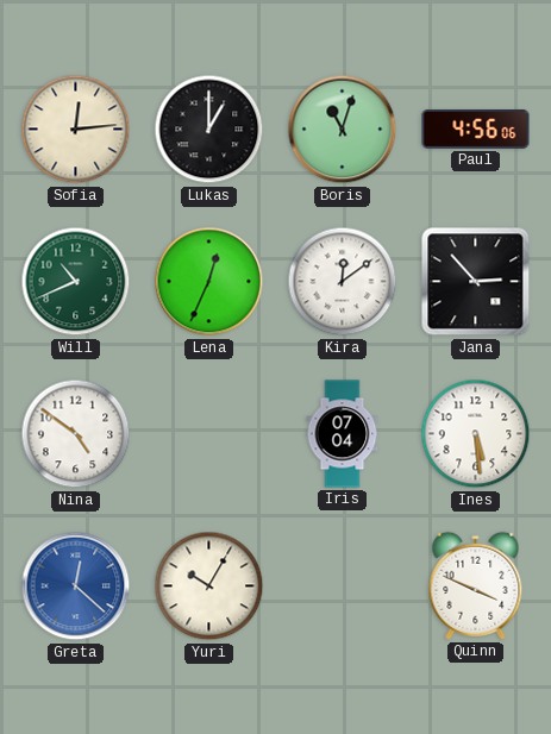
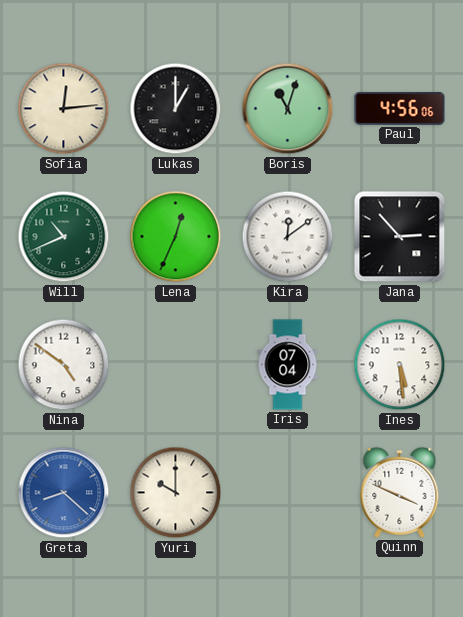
Greta: 12:22 -> 8:22
Yuri: 10:05 -> 10:00
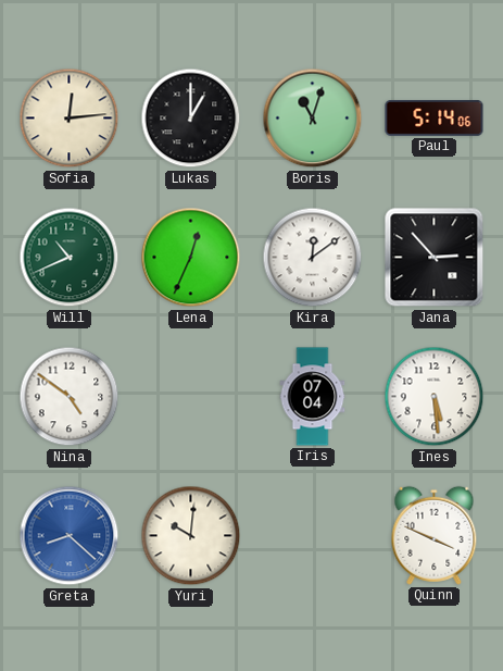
Paul: 4:56 -> 5:14
Yuri: 10:00 -> 10:01
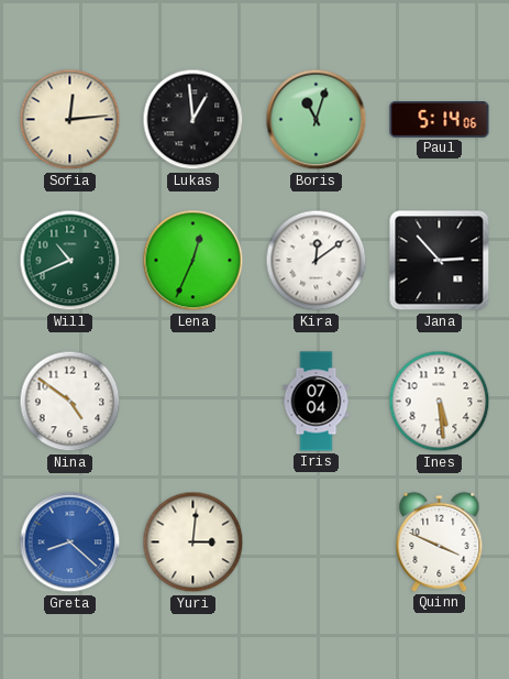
Lukas: 1:00 -> 12:59
Yuri: 10:01 -> 3:01
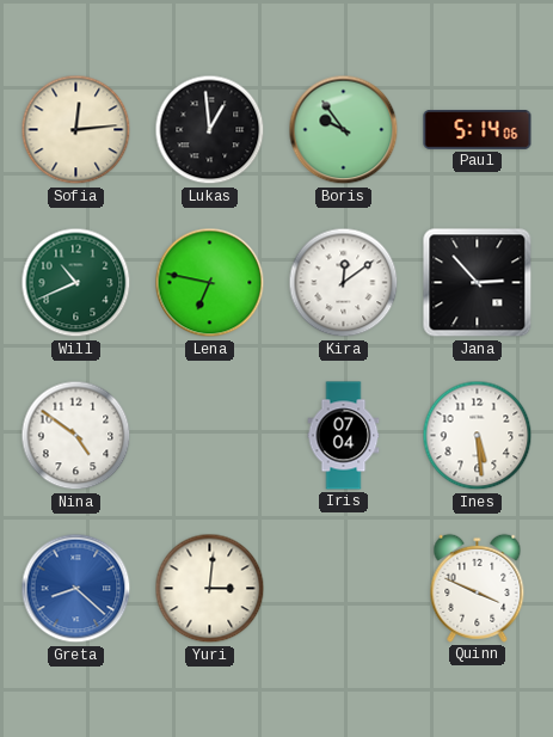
Boris: 11:03 -> 9:54
Lena: 12:34 -> 6:47
